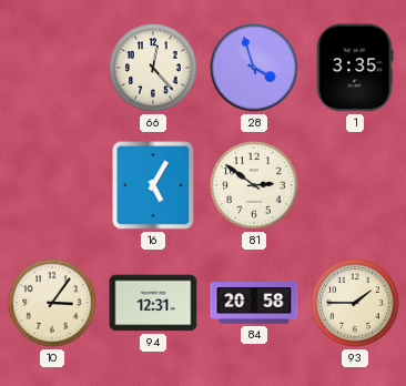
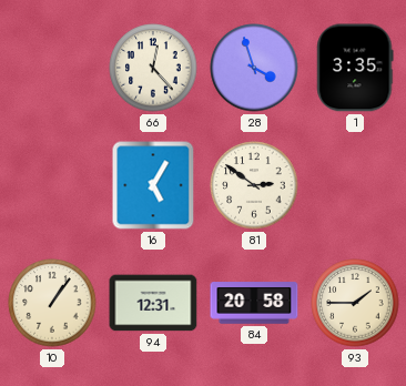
10: 3:06 -> 1:06
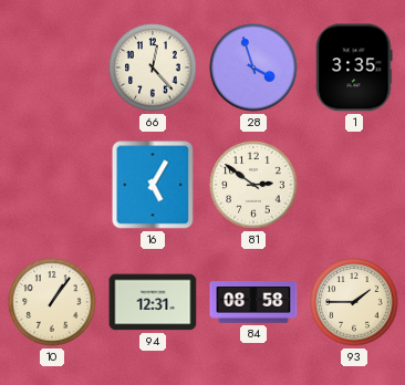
84: 20:58 -> 08:58
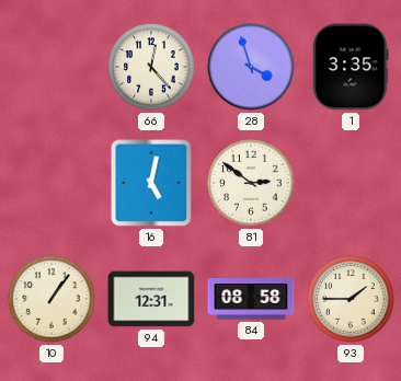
16: 5:05 -> 5:02
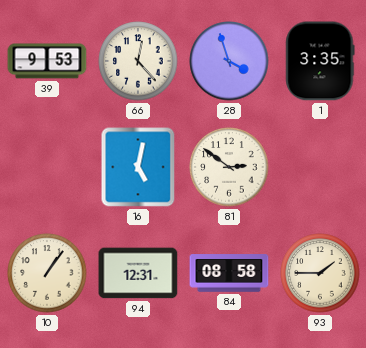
39: none -> 9:53
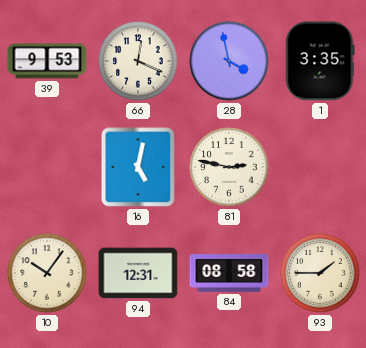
66: 12:23 -> 12:19
28: 3:57 -> 3:58
81: 2:51 -> 2:47
10: 1:06 -> 10:06
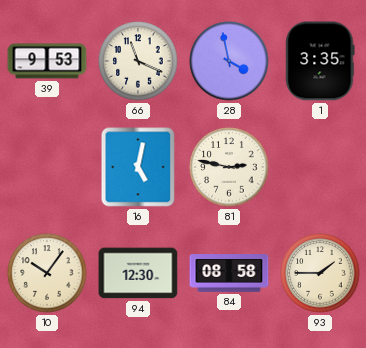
66: 12:19 -> 11:19
94: 12:31 -> 12:30
